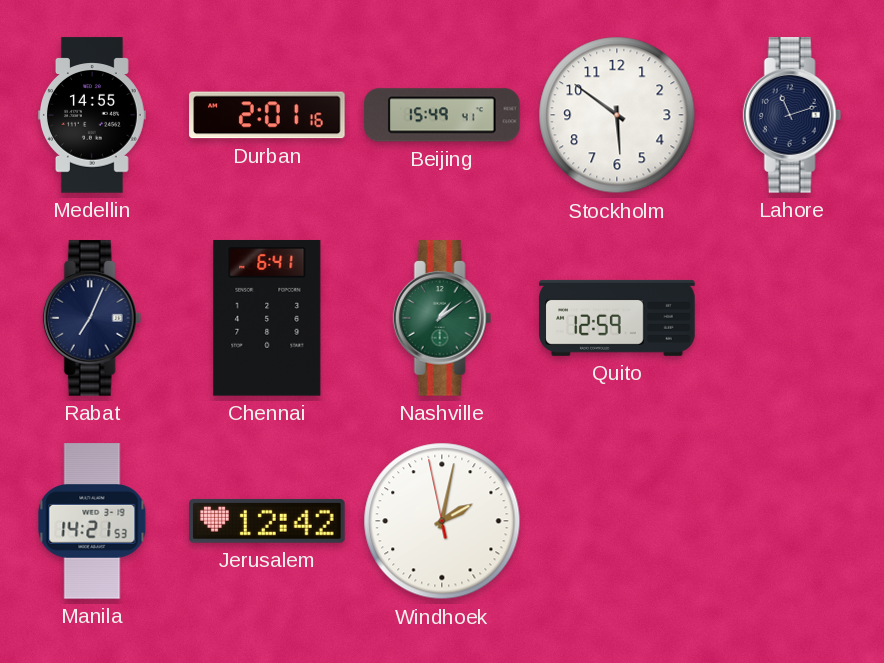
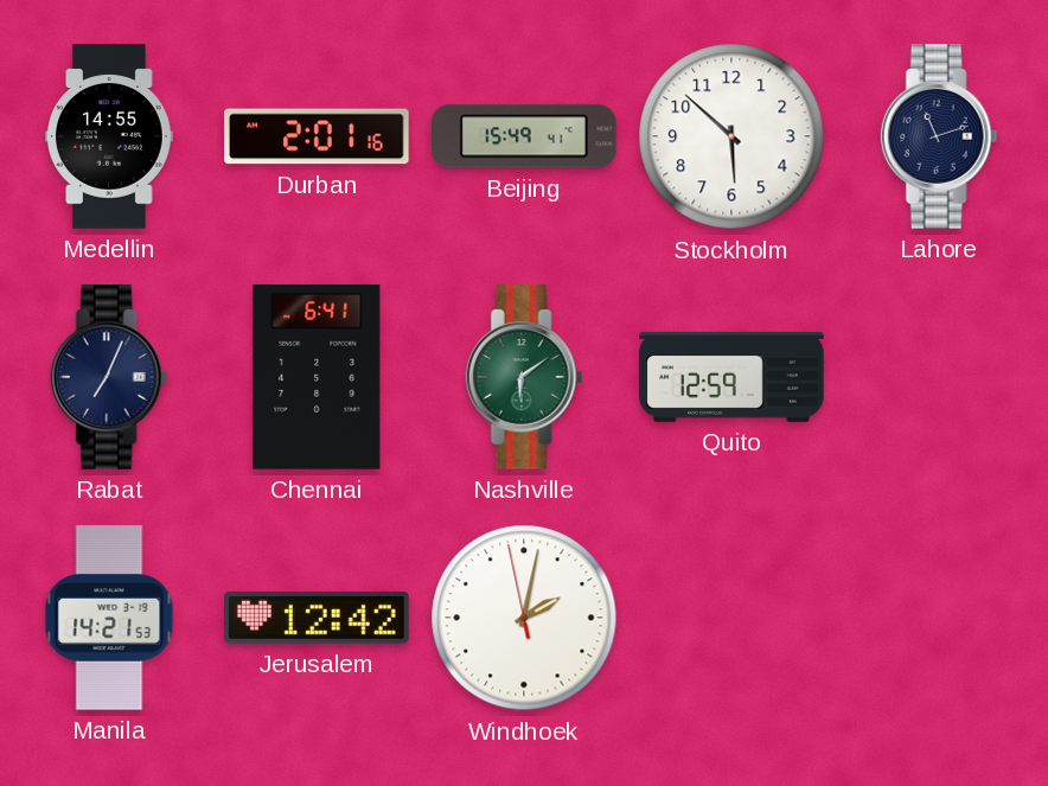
Stockholm: 5:51 -> 5:52
Nashville: 1:09 -> 6:09
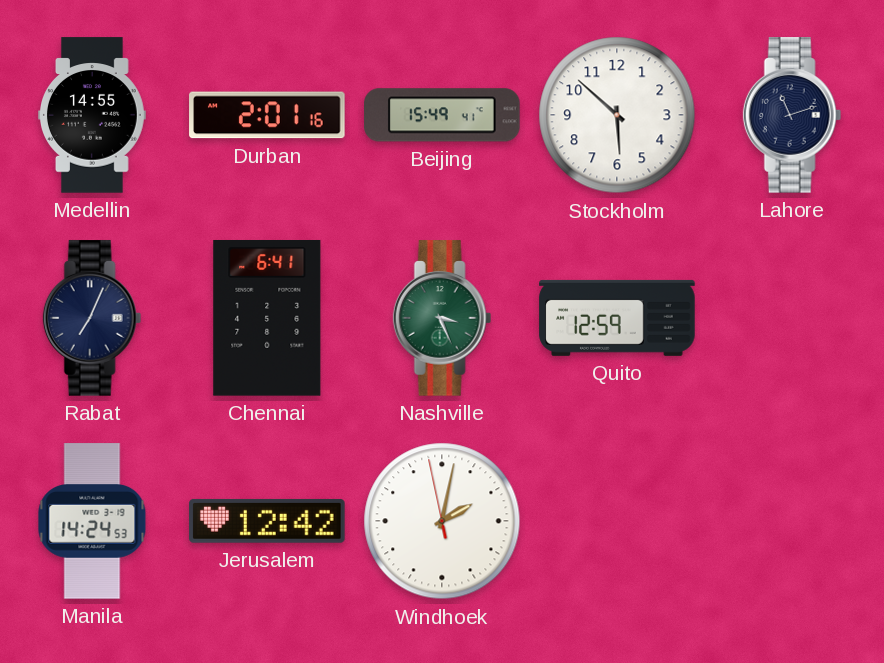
Nashville: 6:09 -> 3:26
Manila: 14:21 -> 14:24
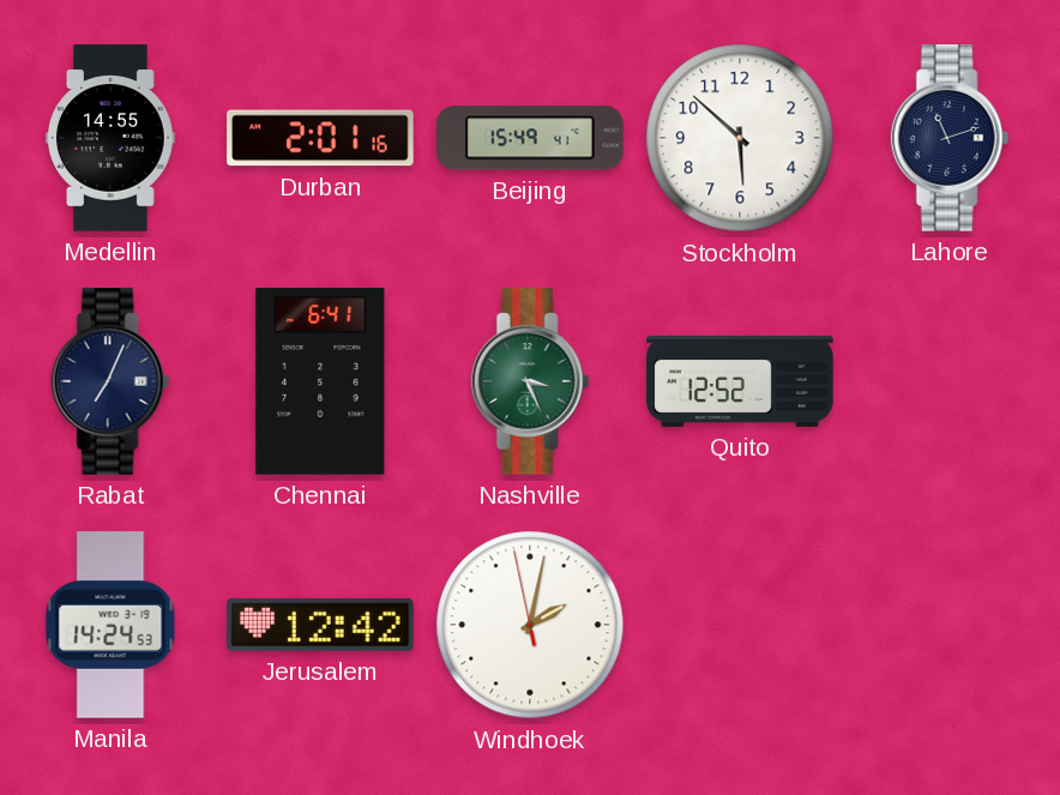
Quito: 12:59 -> 12:52
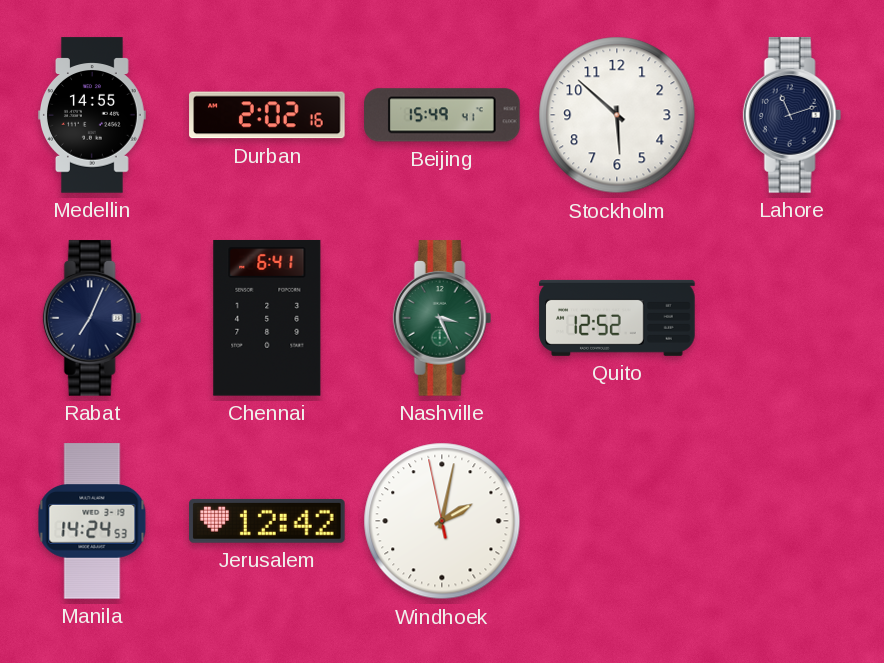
Durban: 2:01 -> 2:02
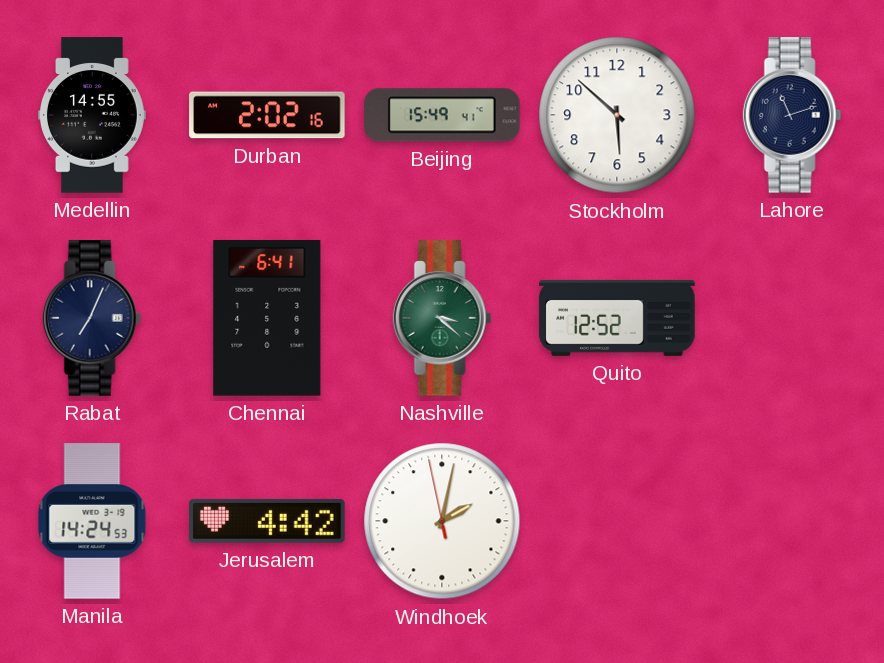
Nashville: 3:26 -> 3:22
Jerusalem: 12:42 -> 4:42
